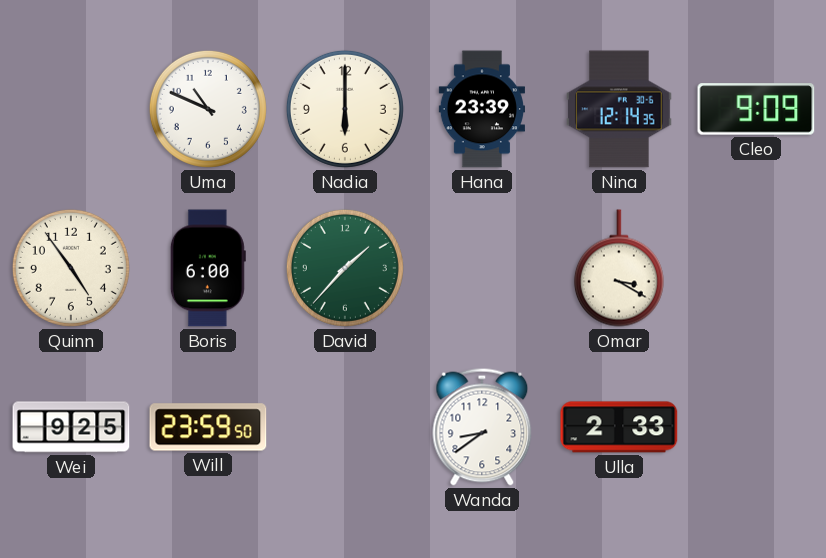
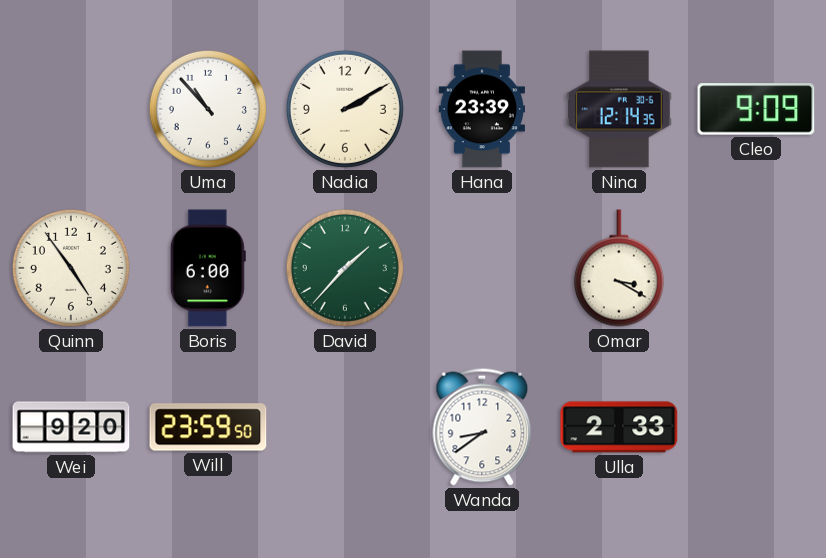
Uma: 10:49 -> 10:53
Nadia: 6:00 -> 2:10
Wei: 9:25 -> 9:20
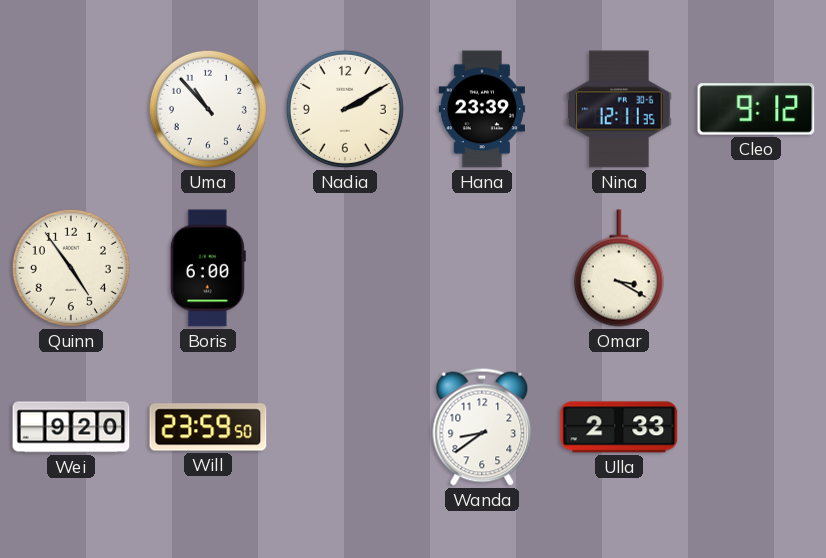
Nina: 12:14 -> 12:11
Cleo: 9:09 -> 9:12
David: 1:37 -> none
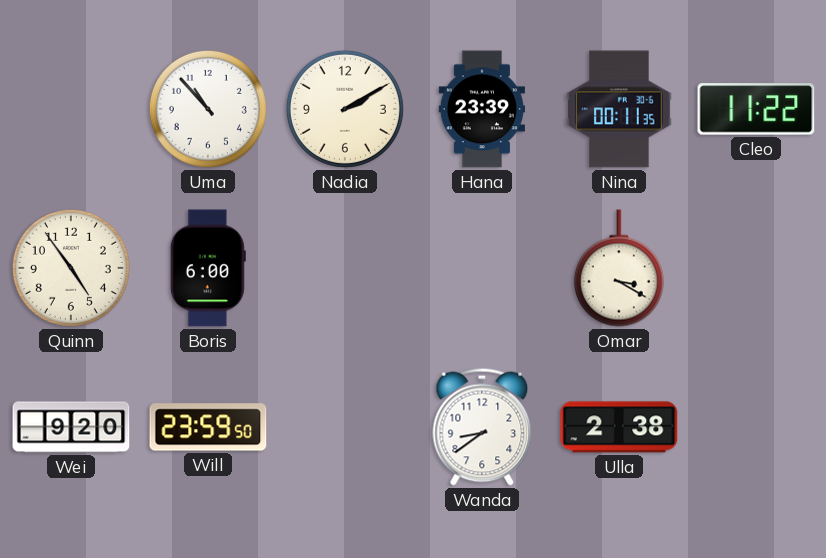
Nina: 12:11 -> 00:11
Cleo: 9:12 -> 11:22
Ulla: 2:33 -> 2:38
